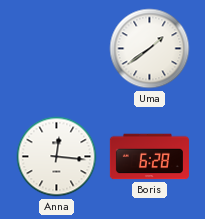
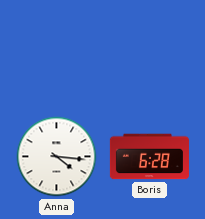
Uma: 1:39 -> none
Anna: 12:16 -> 4:16
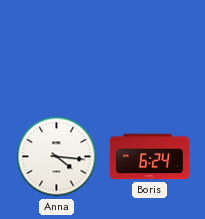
Boris: 6:28 -> 6:24
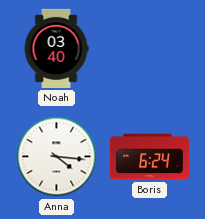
Noah: none -> 03:40
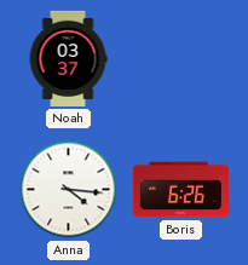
Noah: 03:40 -> 03:37
Boris: 6:24 -> 6:26
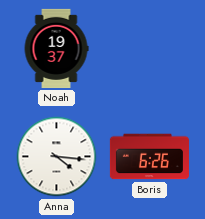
Noah: 03:37 -> 19:37
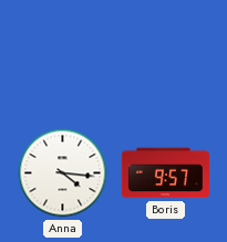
Noah: 19:37 -> none
Boris: 6:26 -> 9:57
